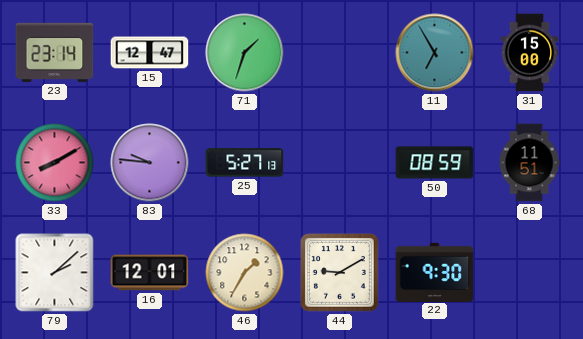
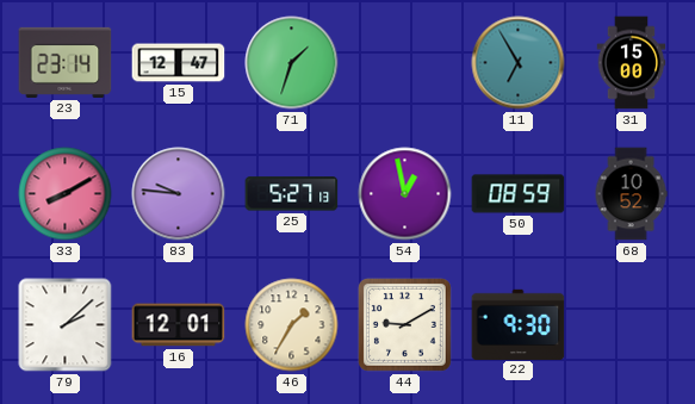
54: none -> 12:58
68: 11:51 -> 10:52
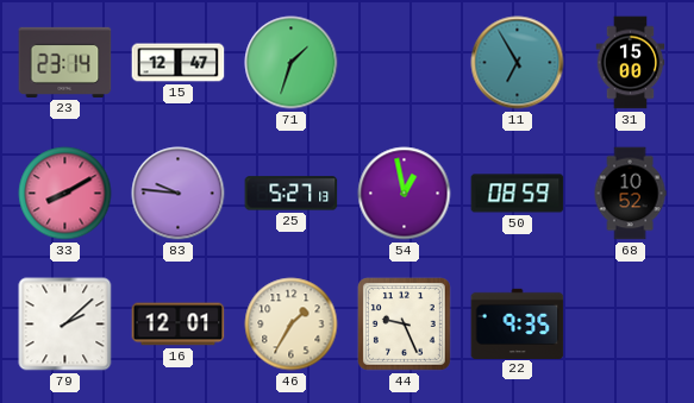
44: 9:10 -> 9:26
22: 9:30 -> 9:35
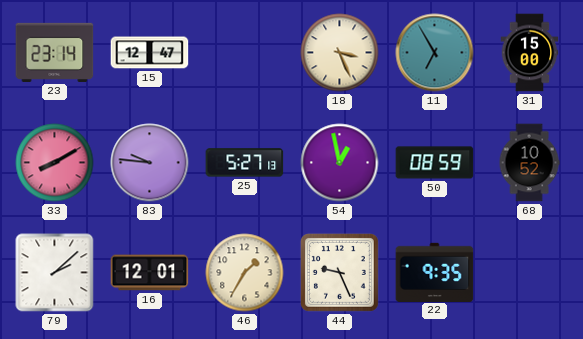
71: 1:33 -> none
18: none -> 3:26
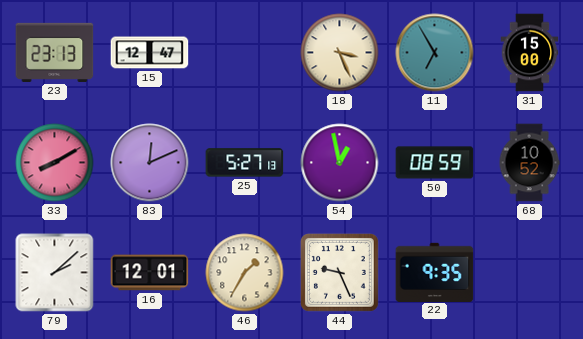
23: 23:14 -> 23:13
83: 9:46 -> 12:11
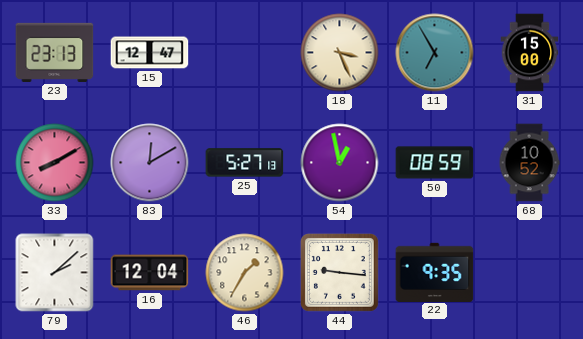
83: 12:11 -> 12:10
16: 12:01 -> 12:04
44: 9:26 -> 9:16
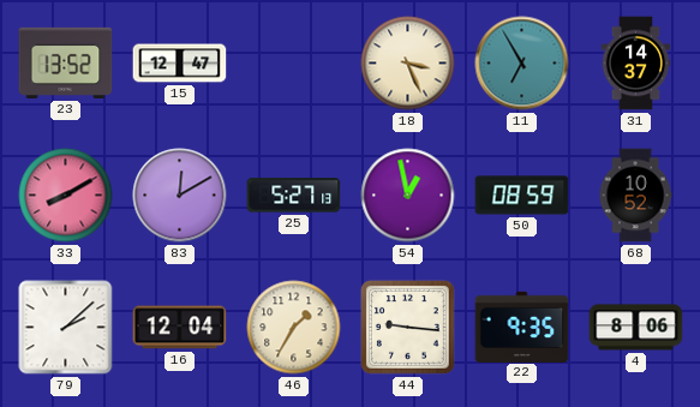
23: 23:13 -> 13:52
31: 15:00 -> 14:37
4: none -> 8:06
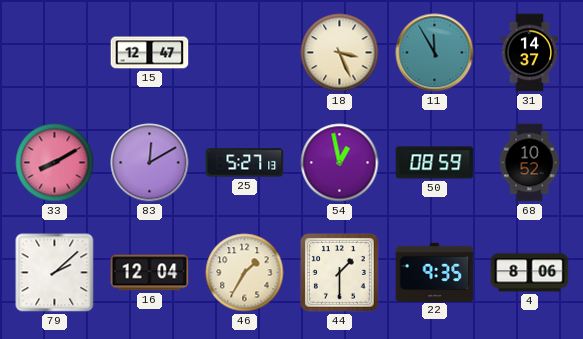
23: 13:52 -> none
11: 6:55 -> 11:55
44: 9:16 -> 1:30
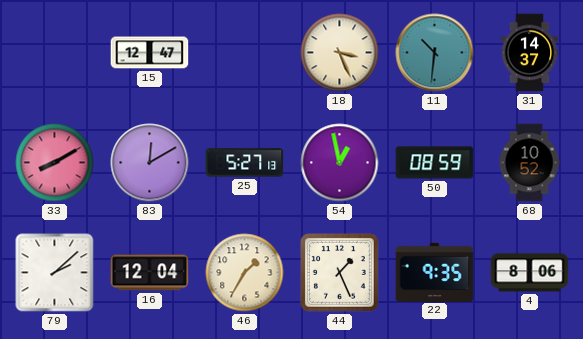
11: 11:55 -> 10:31
44: 1:30 -> 1:26
